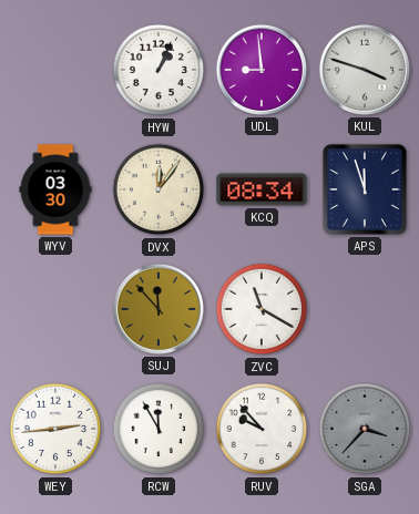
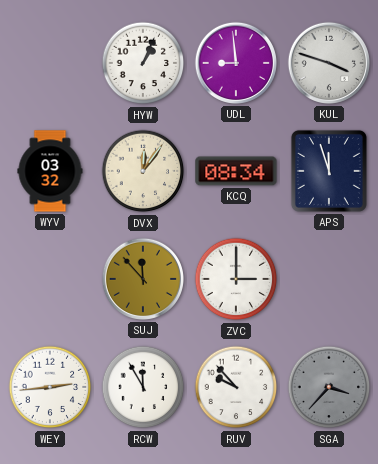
WYV: 03:30 -> 03:32
ZVC: 11:20 -> 3:00
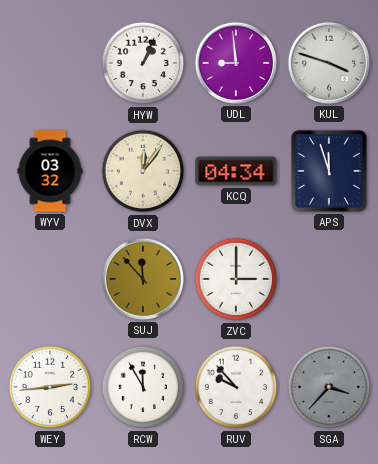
KCQ: 08:34 -> 04:34
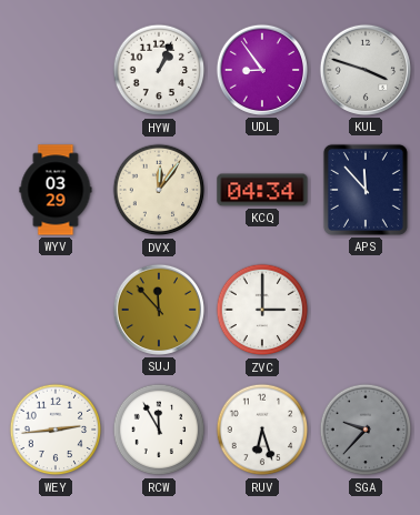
UDL: 8:59 -> 8:54
WYV: 03:32 -> 03:29
APS: 11:57 -> 11:53
RUV: 9:53 -> 6:27
SGA: 3:37 -> 9:37
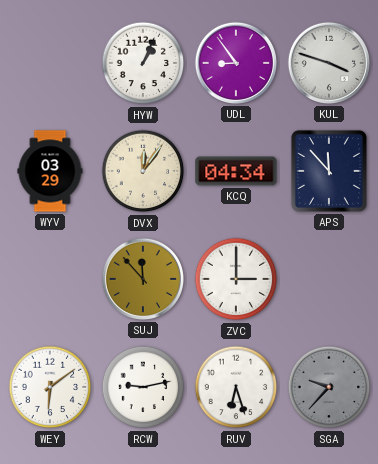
WEY: 2:44 -> 6:09
RCW: 11:55 -> 9:13
